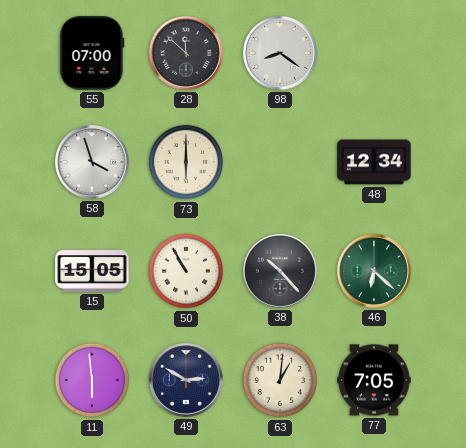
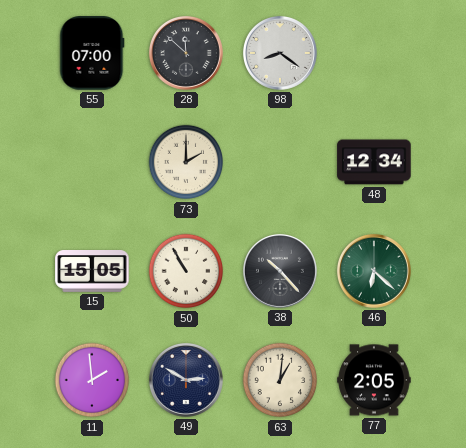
58: 3:57 -> none
73: 6:00 -> 2:00
11: 5:59 -> 1:59
77: 7:05 -> 2:05
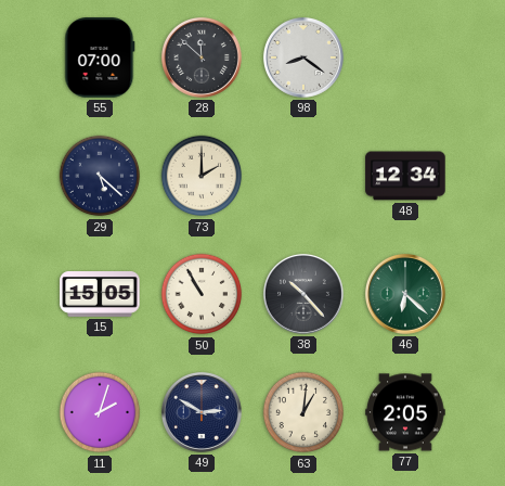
29: none -> 5:22
11: 1:59 -> 2:03
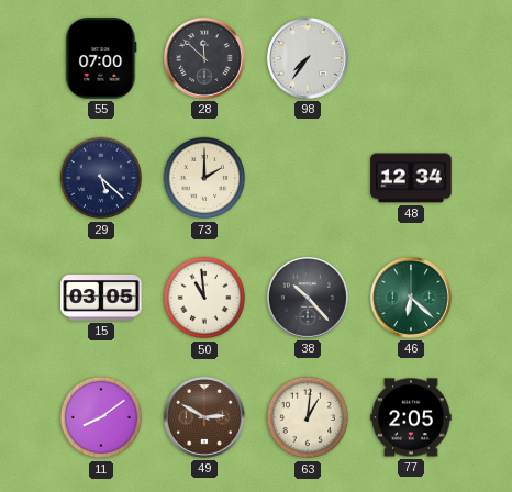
98: 8:21 -> 7:36
15: 15:05 -> 03:05
50: 10:55 -> 10:59
11: 2:03 -> 8:09
49 dial: navy -> brown
